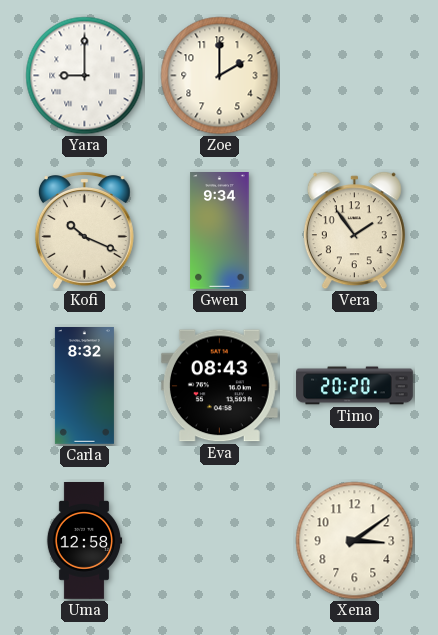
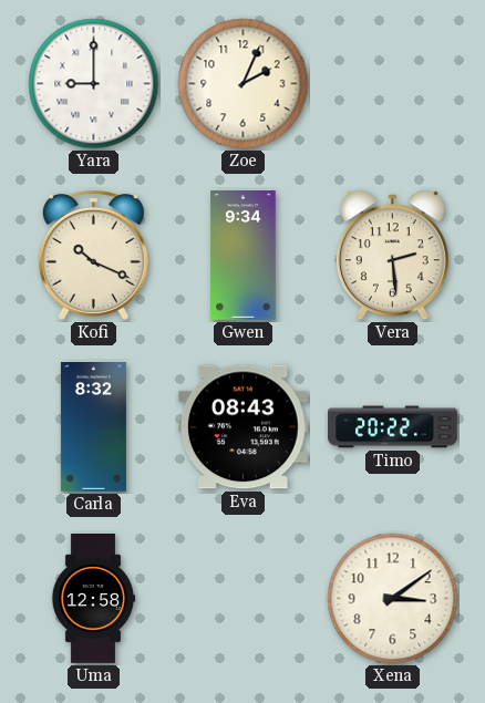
Zoe: 2:00 -> 2:04
Vera: 1:54 -> 2:29
Timo: 20:20 -> 20:22
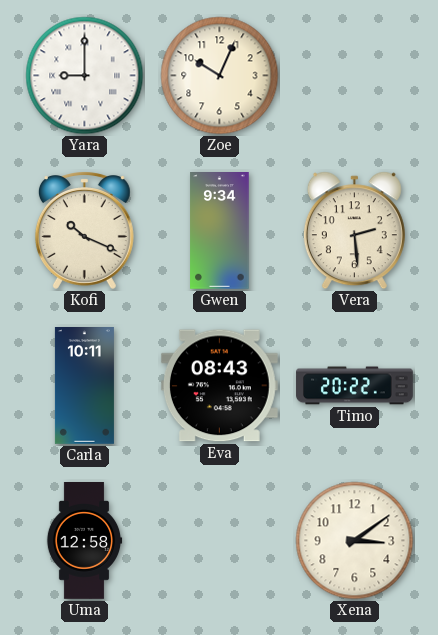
Zoe: 2:04 -> 10:04
Carla: 8:32 -> 10:11
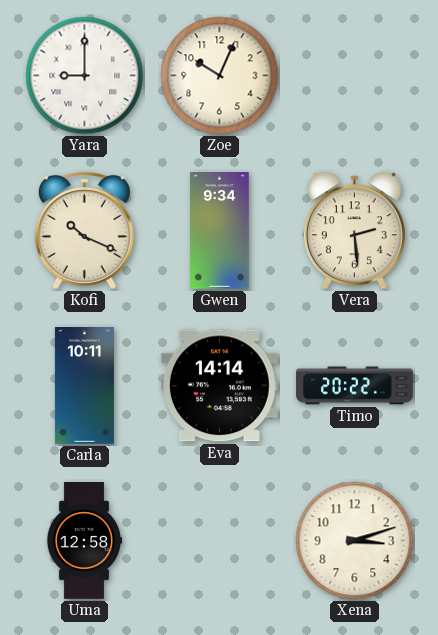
Eva: 08:43 -> 14:14
Xena: 3:09 -> 3:12
